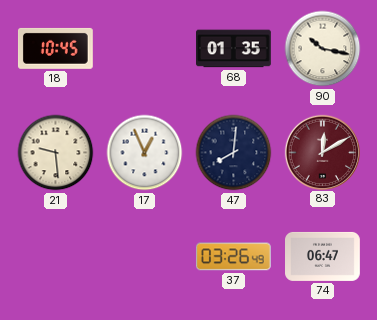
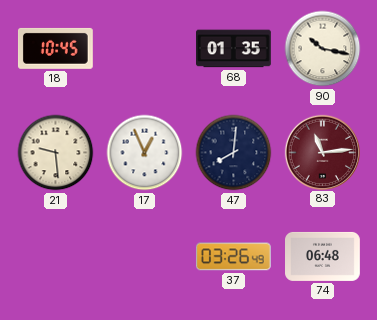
83: 12:10 -> 11:14
74: 06:47 -> 06:48
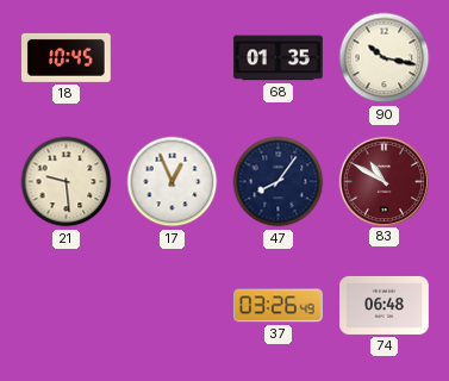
47: 8:01 -> 8:06
83: 11:14 -> 10:50
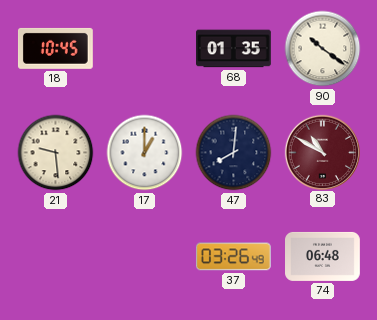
90: 10:17 -> 10:21
17: 12:56 -> 1:00
47: 8:06 -> 8:01
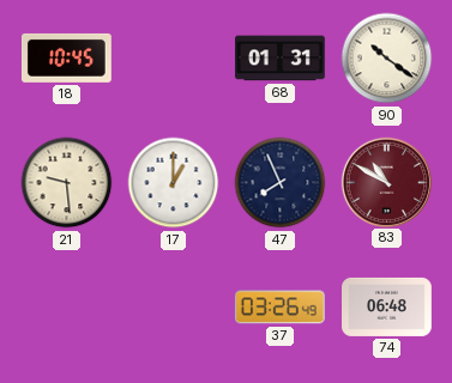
68: 01:35 -> 01:31
47: 8:01 -> 7:56
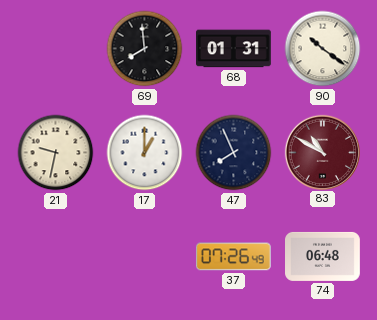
18: 10:45 -> none
69: none -> 7:59
21: 9:29 -> 9:32
37: 03:26 -> 07:26
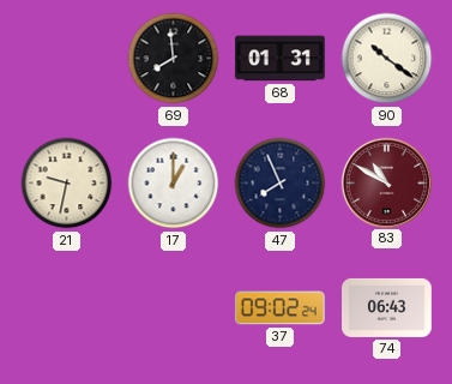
37: 07:26 -> 09:02
74: 06:48 -> 06:43
